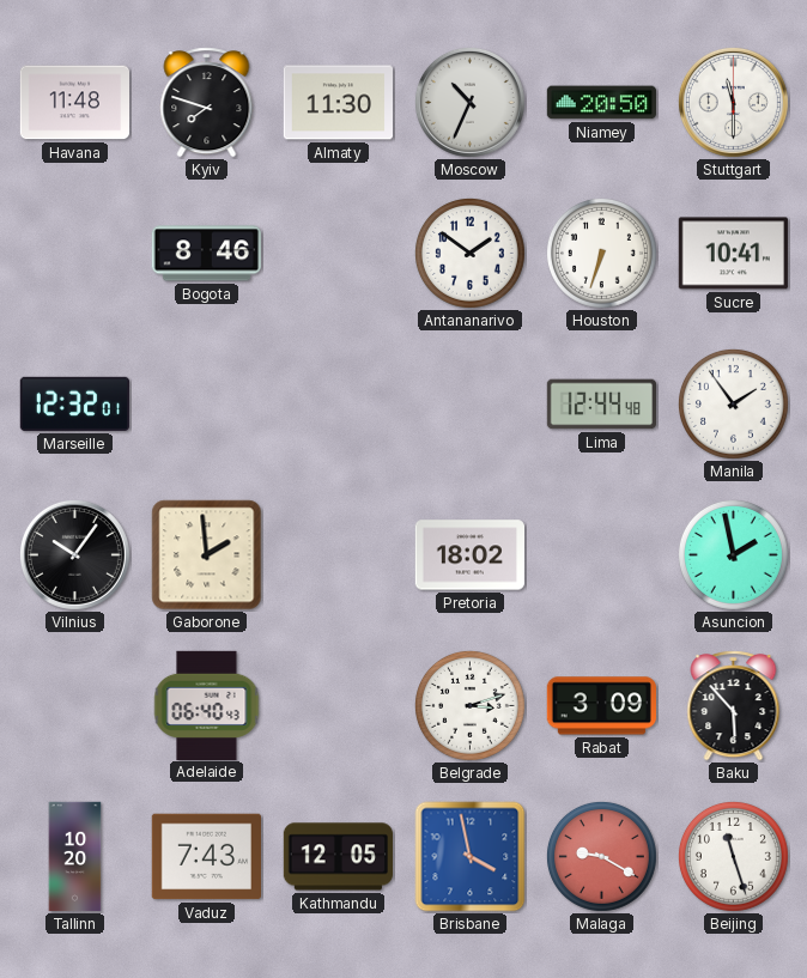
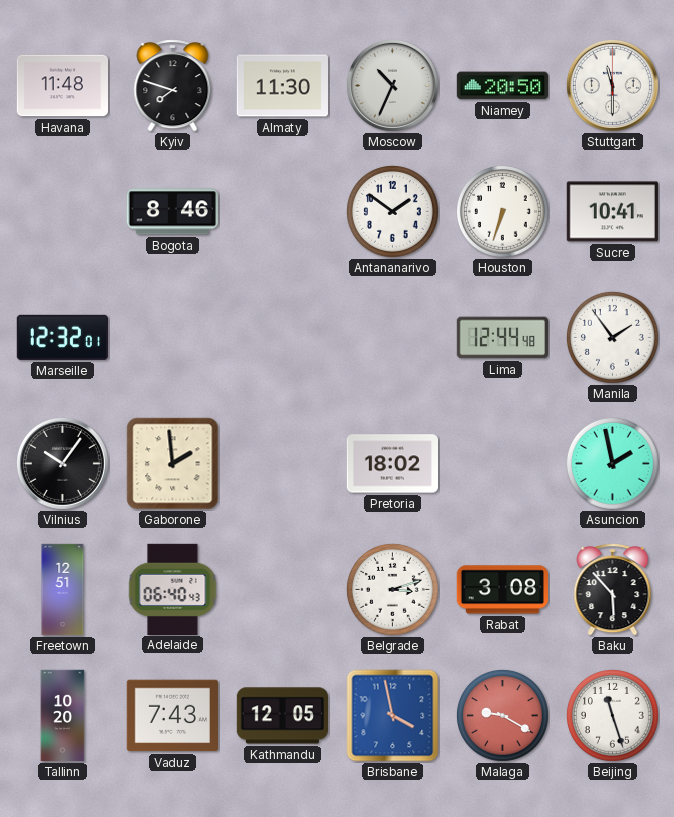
Freetown: none -> 12:51
Rabat: 3:09 -> 3:08
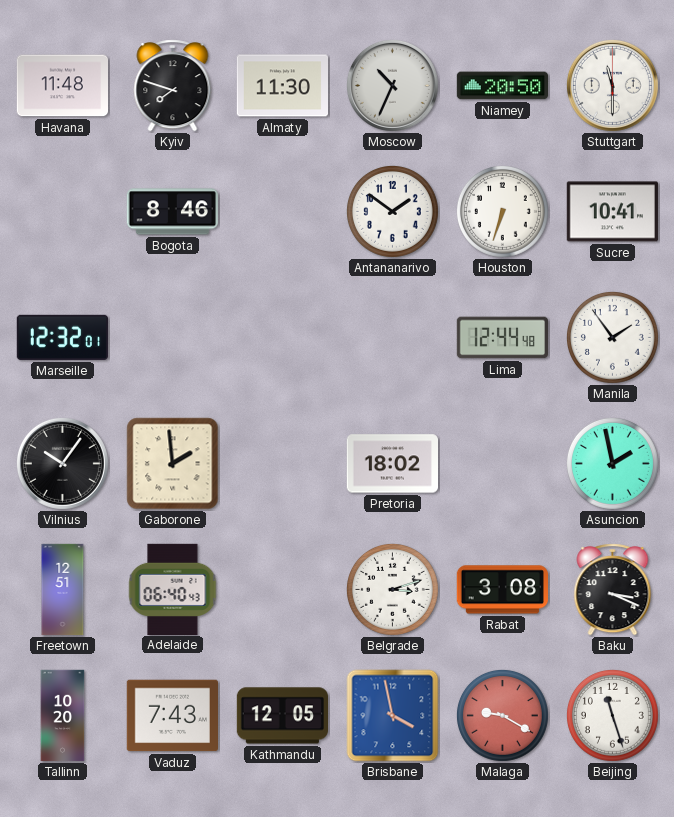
Baku: 5:53 -> 3:19
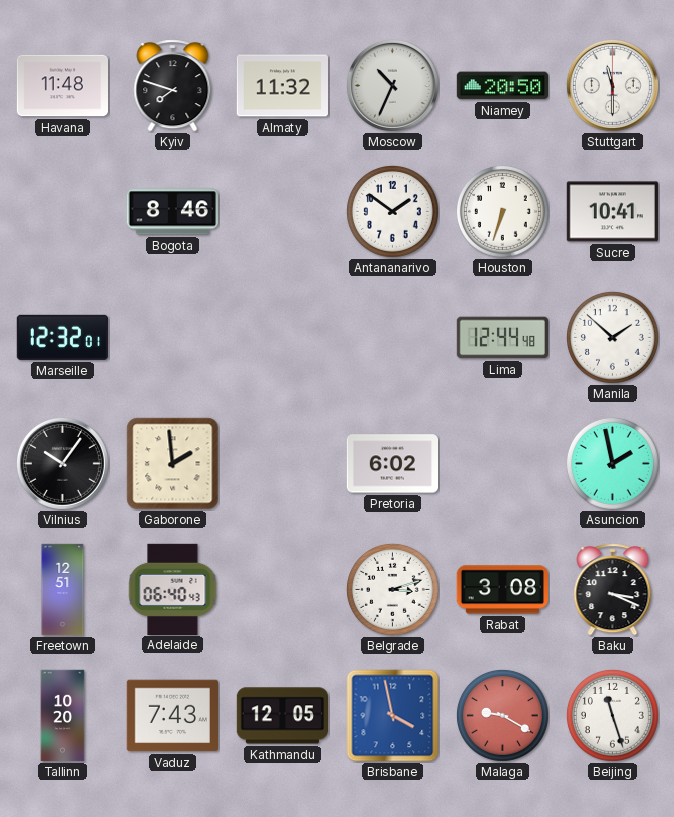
Almaty: 11:30 -> 11:32
Manila: 1:54 -> 1:52
Pretoria: 18:02 -> 6:02
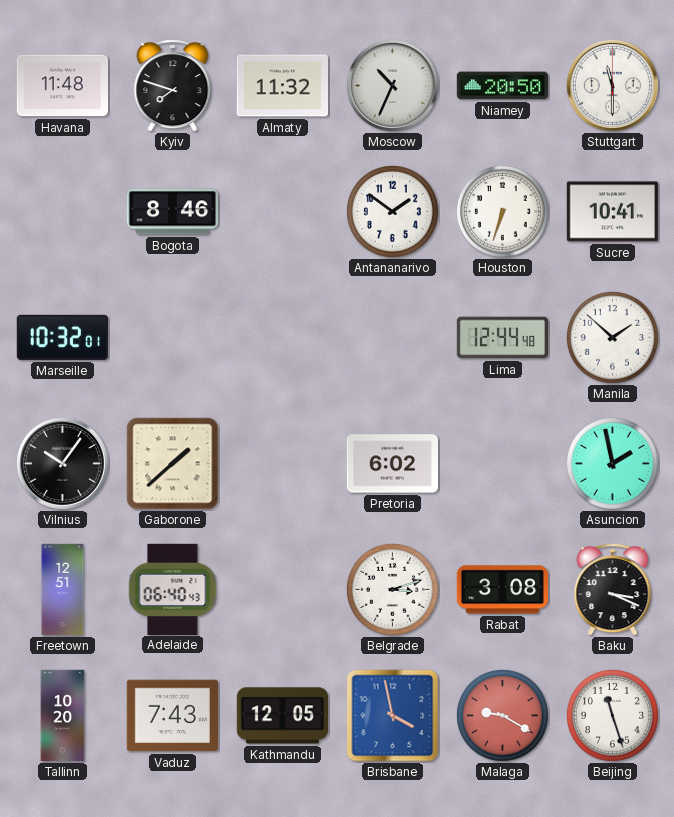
Marseille: 12:32 -> 10:32
Gaborone: 1:59 -> 1:38
